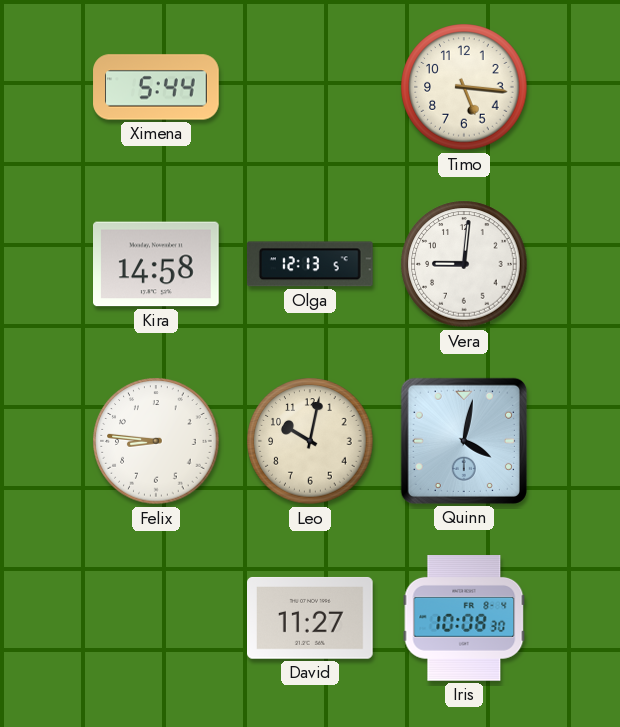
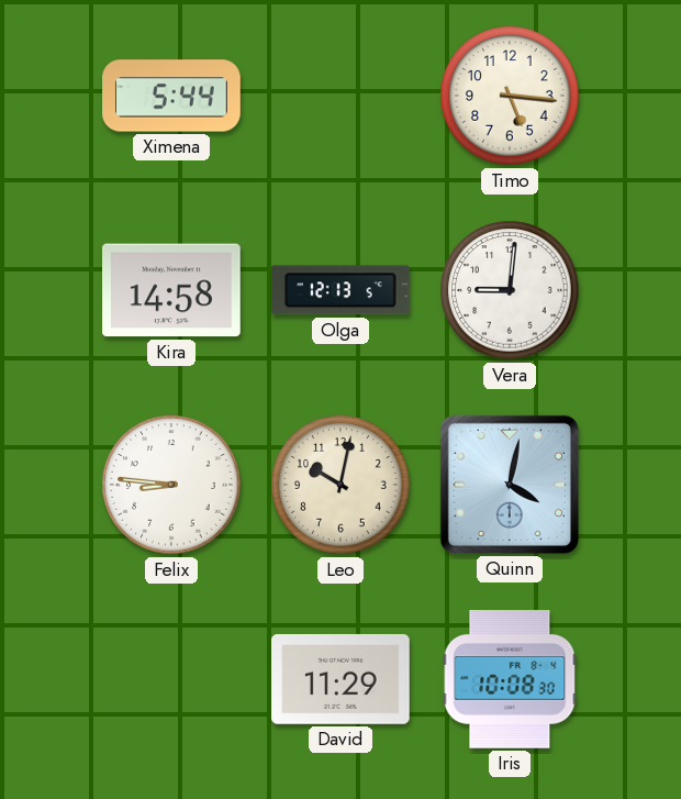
David: 11:27 -> 11:29
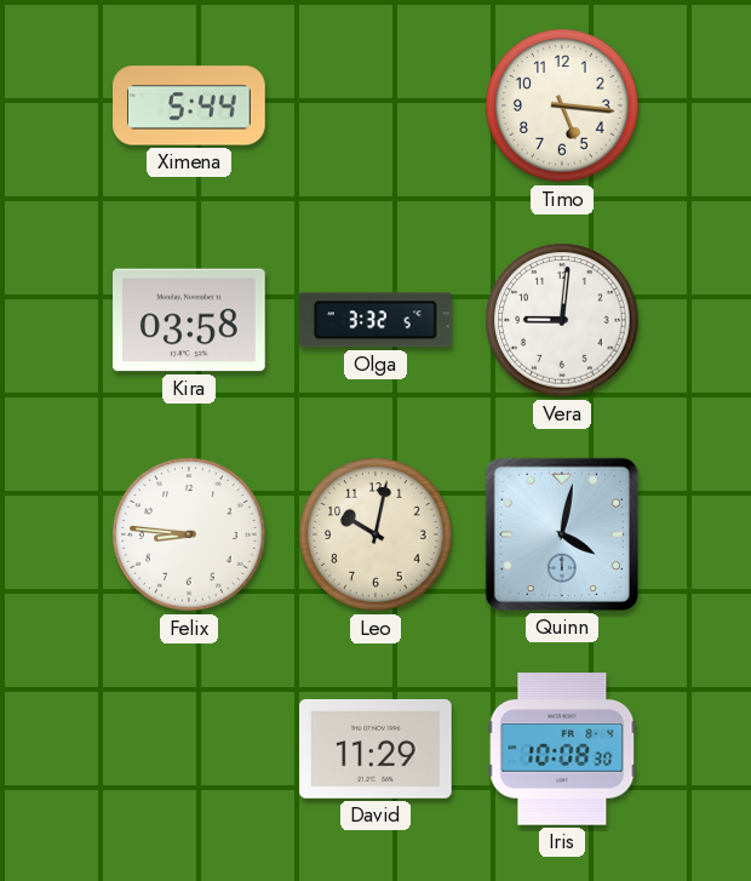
Kira: 14:58 -> 03:58
Olga: 12:13 -> 3:32
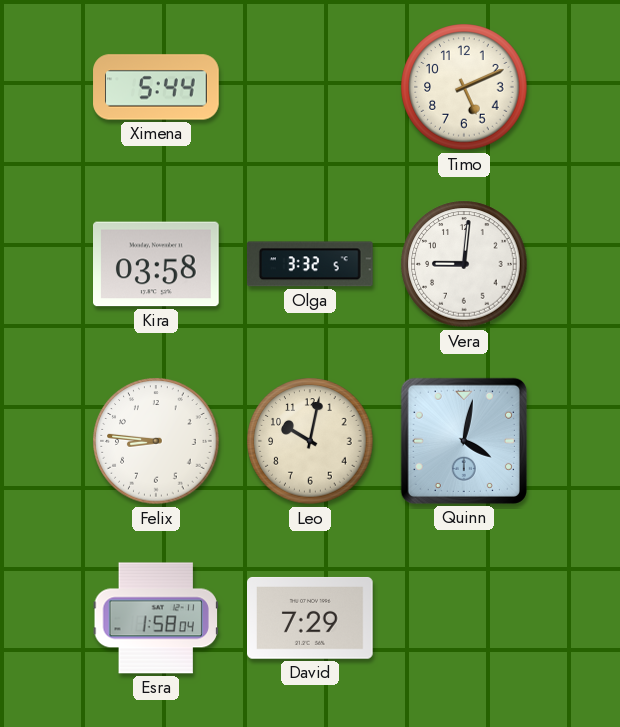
Timo: 5:16 -> 5:11
Esra: none -> 1:58
David: 11:29 -> 7:29
Iris: 10:08 -> none
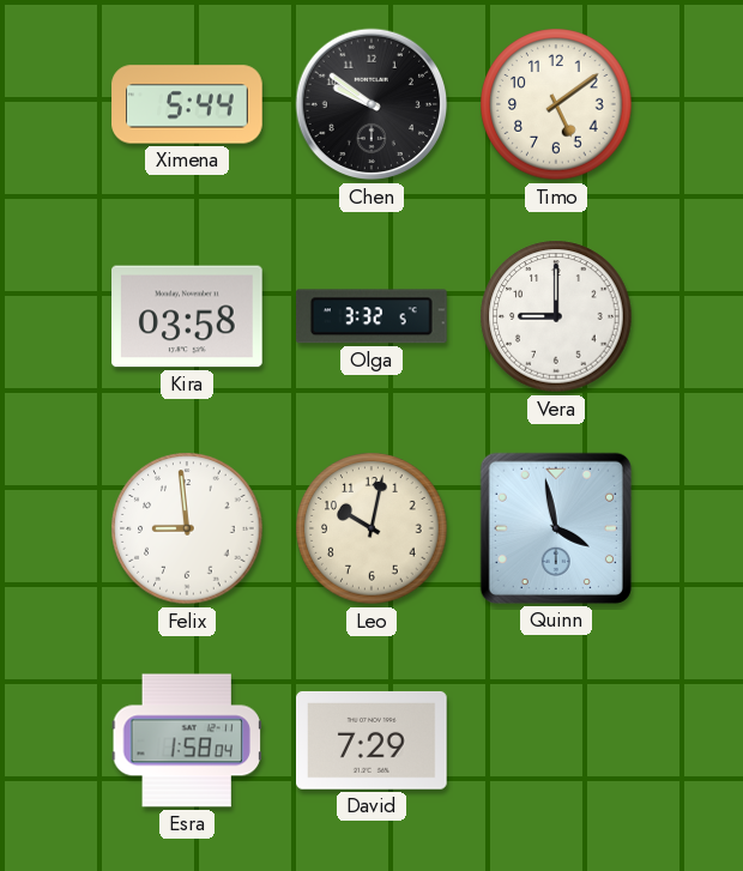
Chen: none -> 9:51
Timo: 5:11 -> 5:09
Vera: 9:01 -> 9:00
Felix: 8:46 -> 8:59
Quinn: 4:02 -> 3:58
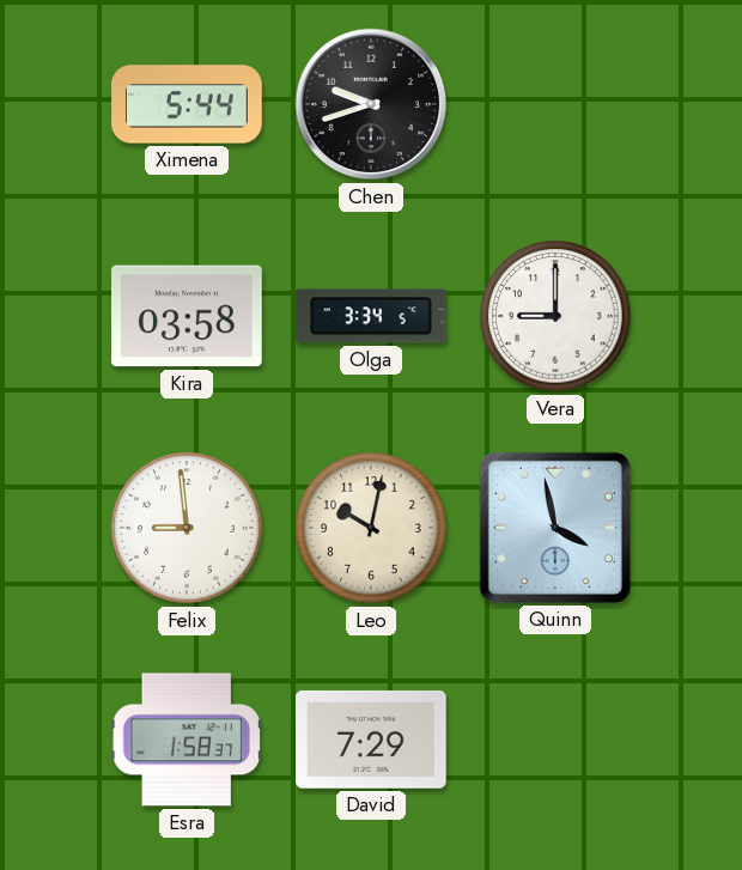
Chen: 9:51 -> 9:42
Timo: 5:09 -> none
Olga: 3:32 -> 3:34
Esra: 1:58:04 -> 1:58:37
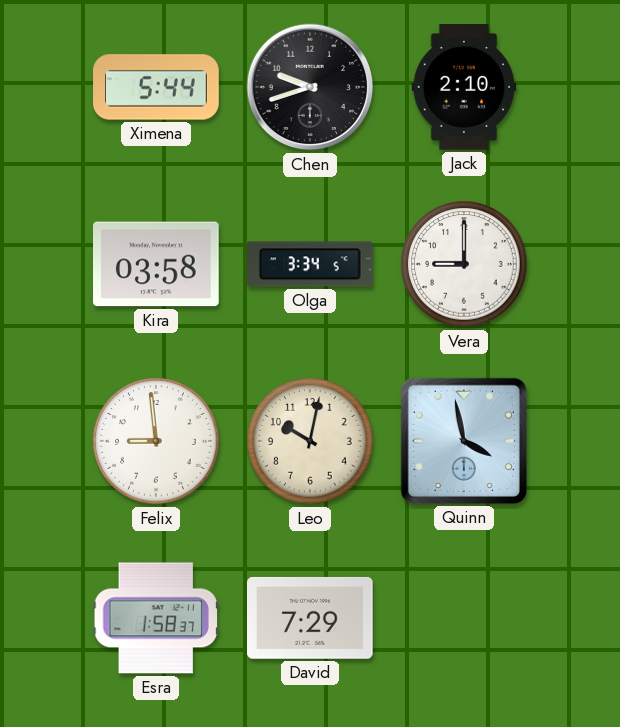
Jack: none -> 2:10
